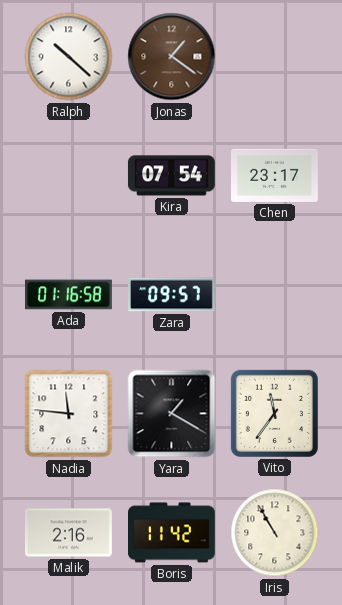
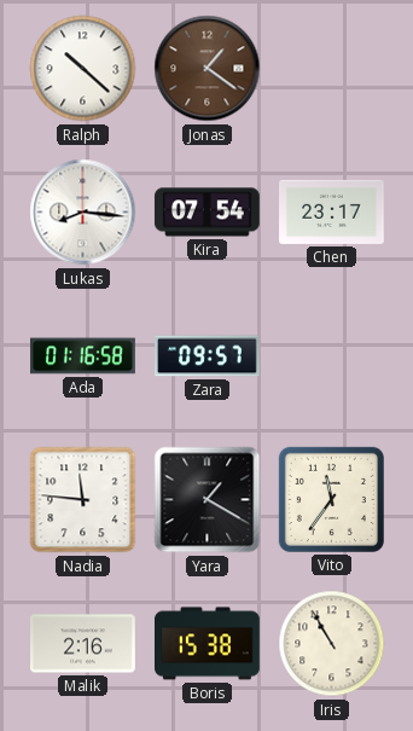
Lukas: none -> 8:16
Boris: 11:42 -> 15:38
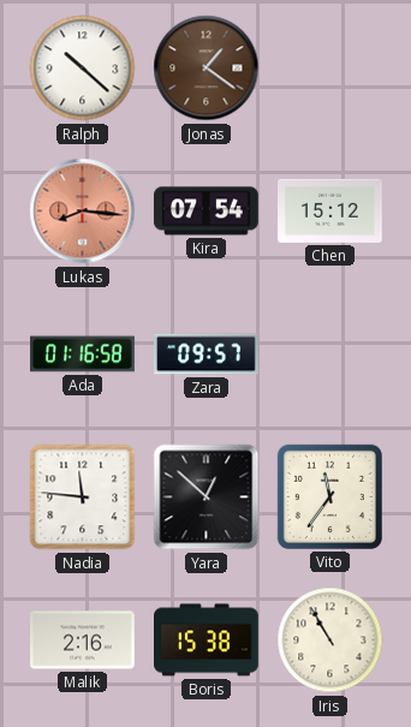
Lukas dial: white -> salmon
Chen: 23:17 -> 15:12
Yara: 1:20 -> 12:52
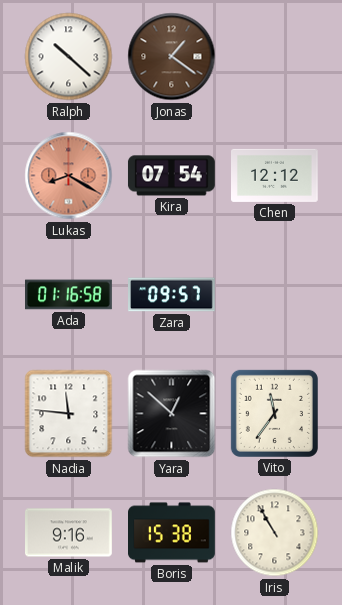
Lukas: 8:16 -> 8:20
Chen: 15:12 -> 12:12
Malik: 2:16 -> 9:16
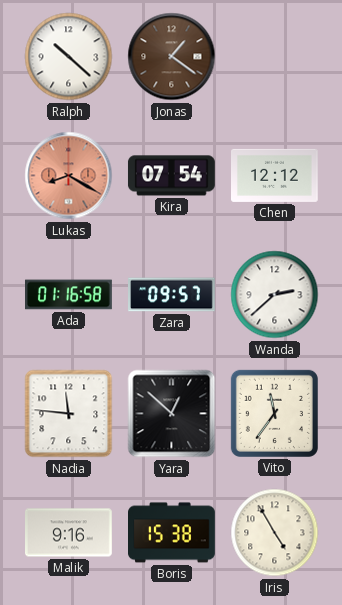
Wanda: none -> 2:38
Iris: 10:55 -> 4:55
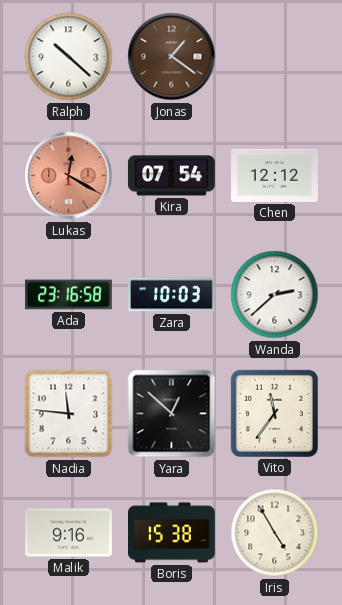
Lukas: 8:20 -> 12:20
Ada: 01:16 -> 23:16
Zara: 09:57 -> 10:03
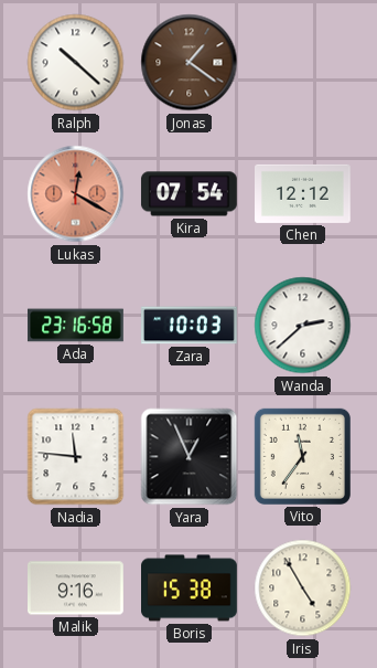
Yara: 12:52 -> 12:56
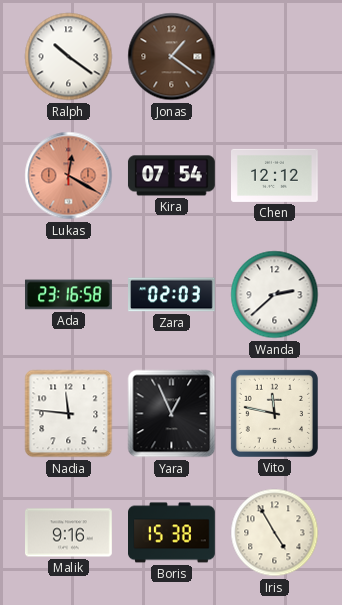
Ralph: 10:22 -> 10:21
Zara: 10:03 -> 02:03
Vito: 11:36 -> 11:47
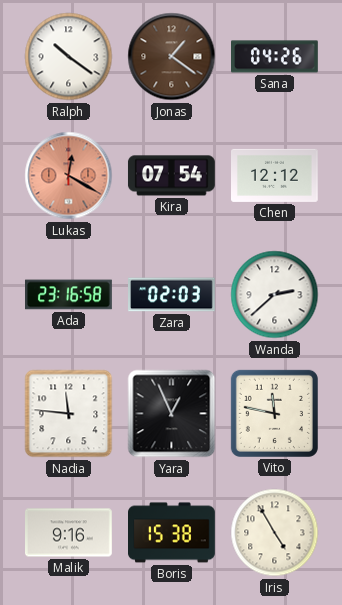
Sana: none -> 04:26
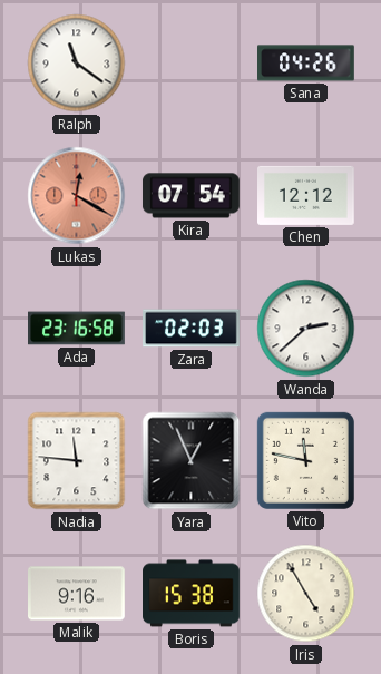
Ralph: 10:21 -> 11:21
Jonas: 1:21 -> none
